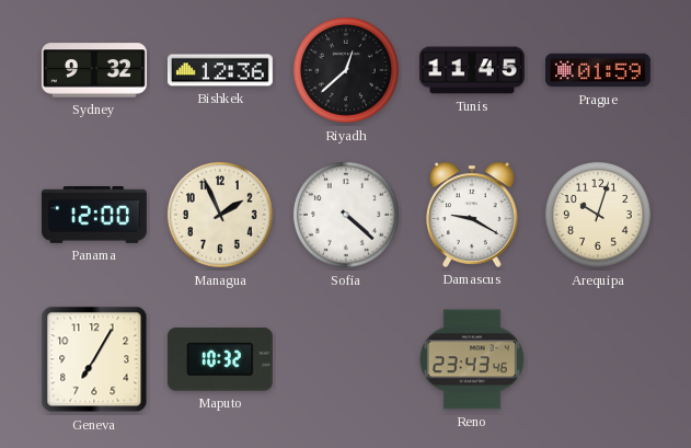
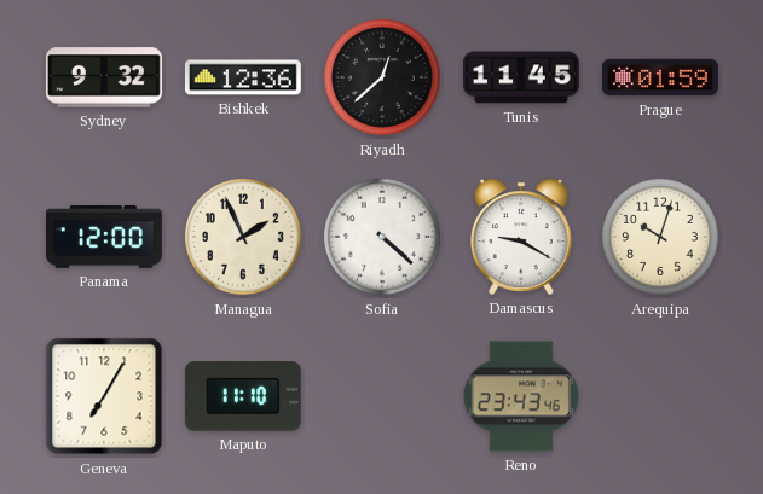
Maputo: 10:32 -> 11:10
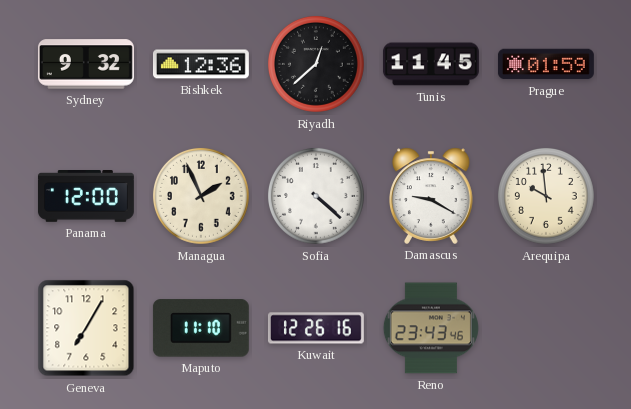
Arequipa: 10:03 -> 9:59
Kuwait: none -> 12:26
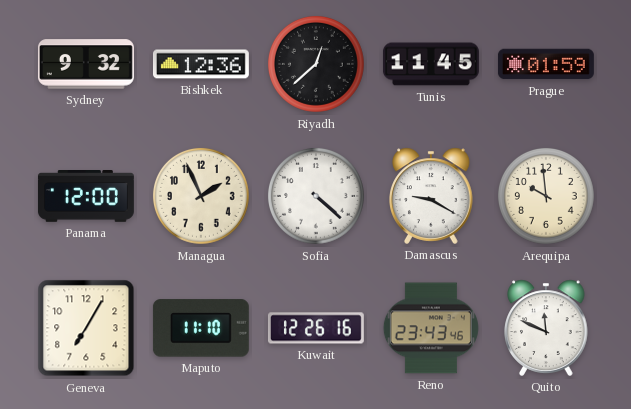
Quito: none -> 11:49
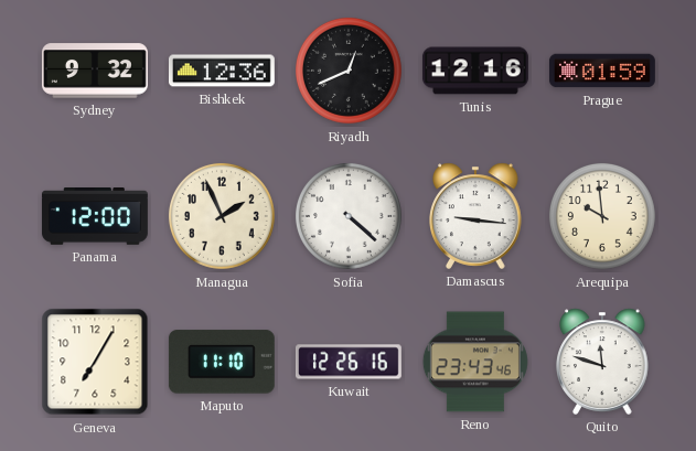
Riyadh: 12:38 -> 12:41
Tunis: 11:45 -> 12:16
Damascus: 9:20 -> 9:16
Quito: 11:49 -> 11:48
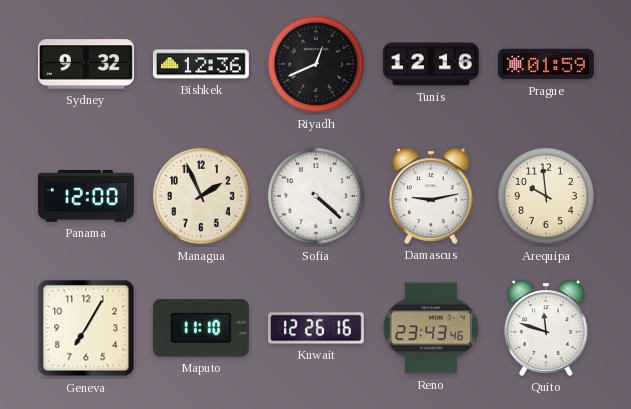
Damascus: 9:16 -> 9:13
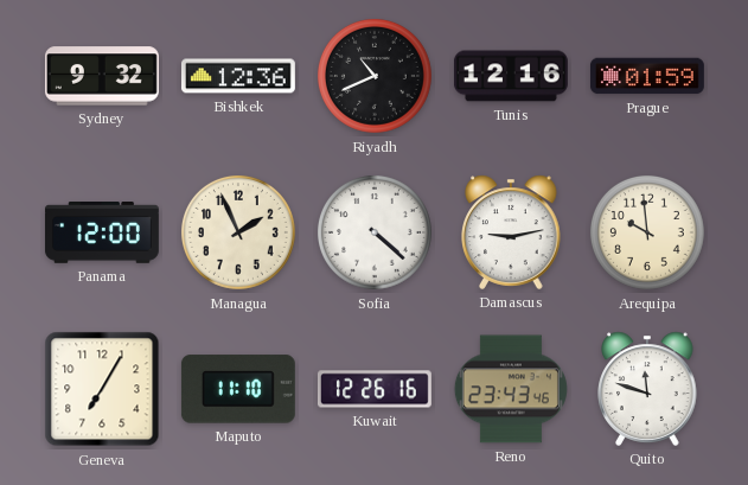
Riyadh: 12:41 -> 10:41
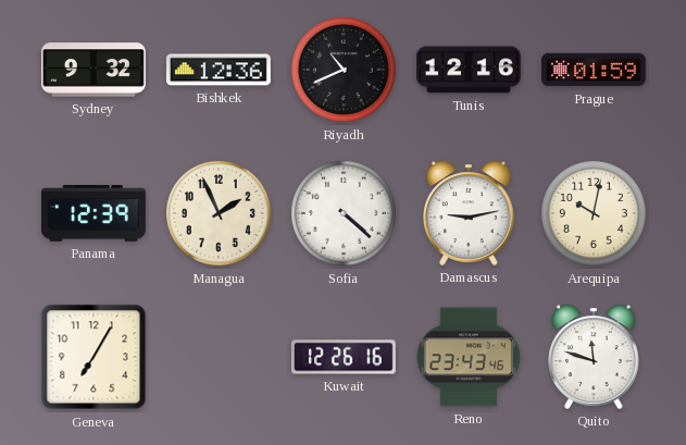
Panama: 12:00 -> 12:39
Arequipa: 9:59 -> 10:02
Maputo: 11:10 -> none
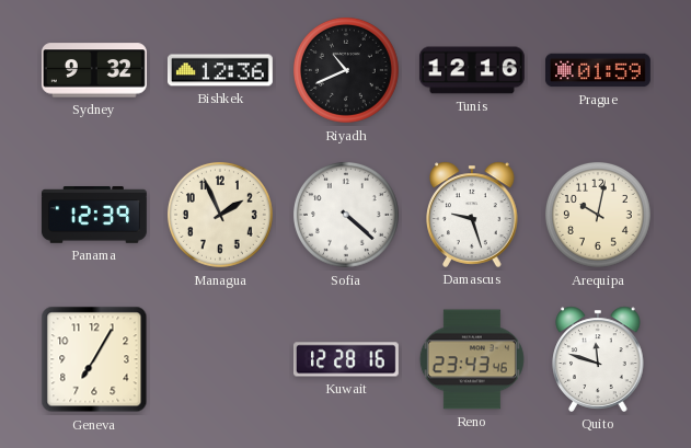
Damascus: 9:13 -> 9:27
Kuwait: 12:26 -> 12:28
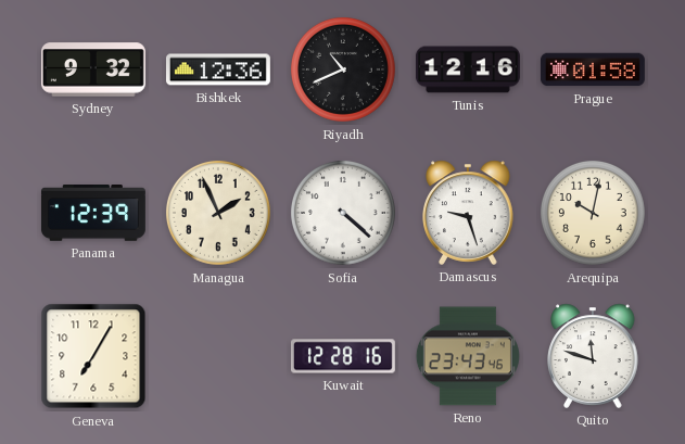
Prague: 01:59 -> 01:58
